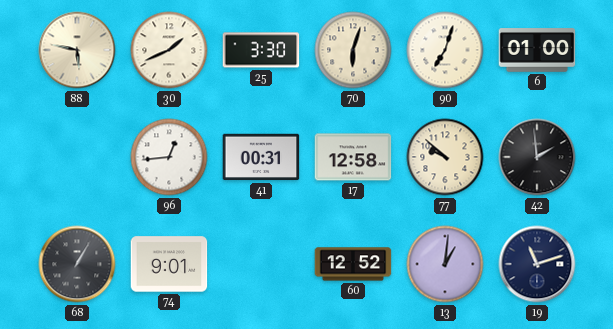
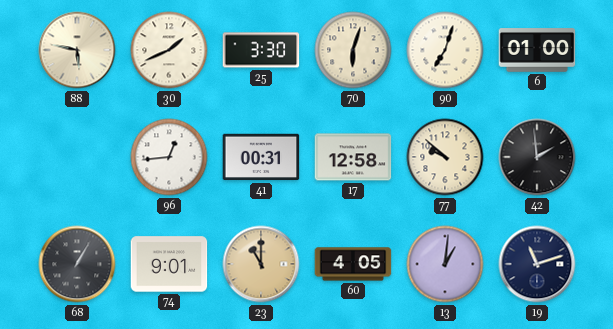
23: none -> 11:00
60: 12:52 -> 4:05
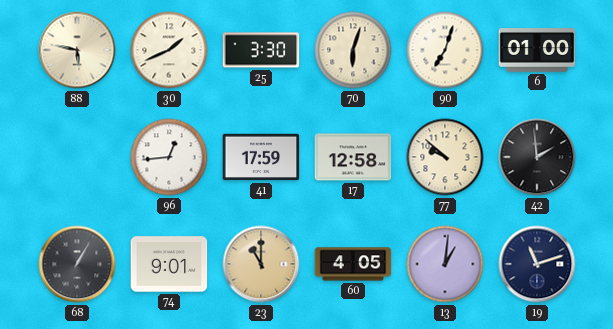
41: 00:31 -> 17:59
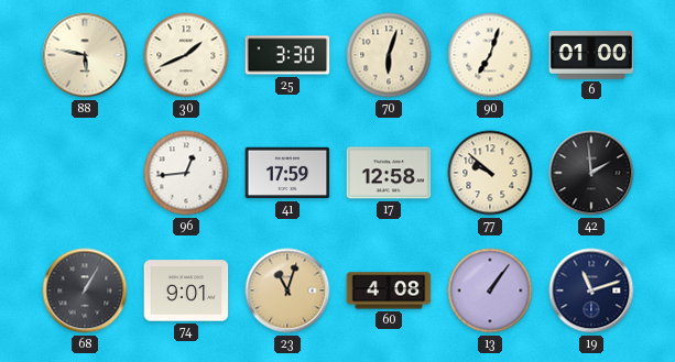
23: 11:00 -> 11:03
60: 4:05 -> 4:08
13: 1:01 -> 1:06
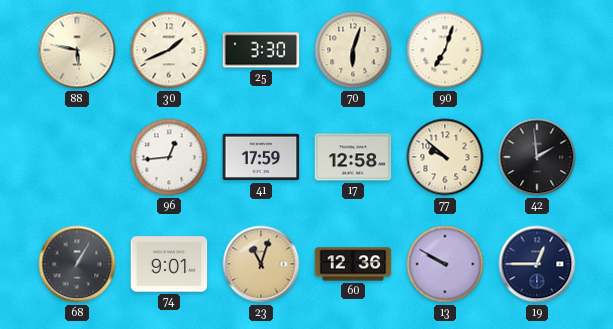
6: 01:00 -> none
60: 4:08 -> 12:36
13: 1:06 -> 9:50
19: 11:12 -> 12:45
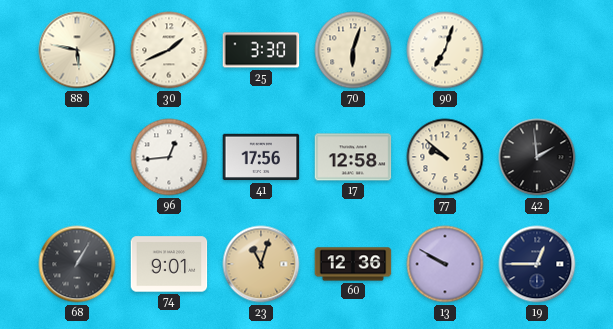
41: 17:59 -> 17:56
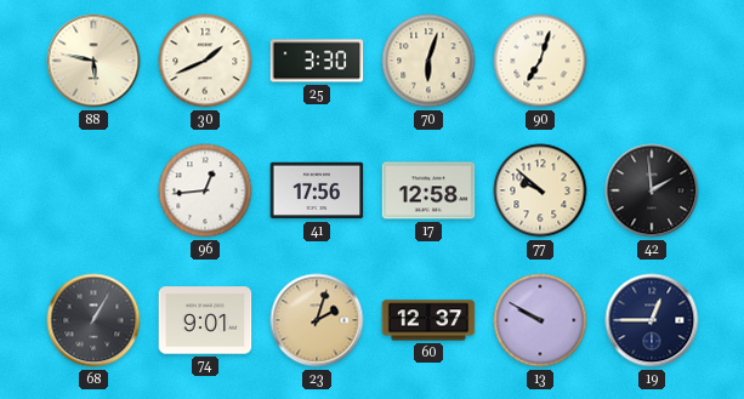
23: 11:03 -> 2:03
60: 12:36 -> 12:37
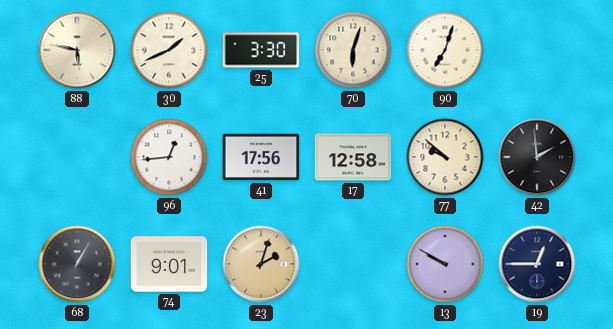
60: 12:37 -> none
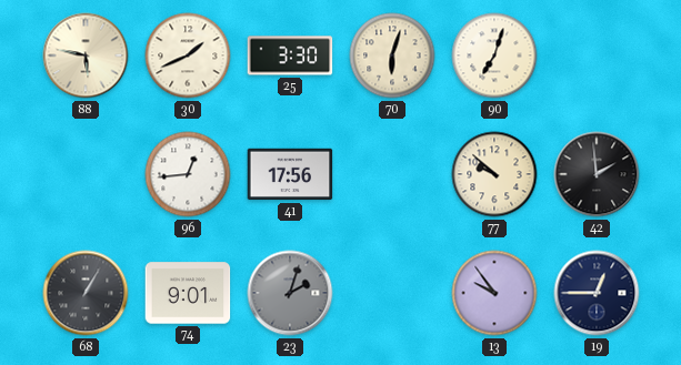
17: 12:58 -> none
23 dial: champagne -> grey
13: 9:50 -> 9:54
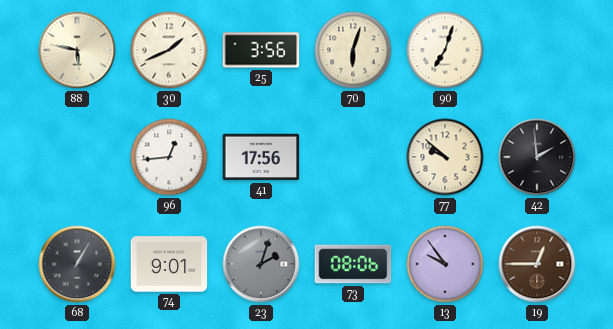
25: 3:30 -> 3:56
73: none -> 08:06
19 dial: navy -> brown
